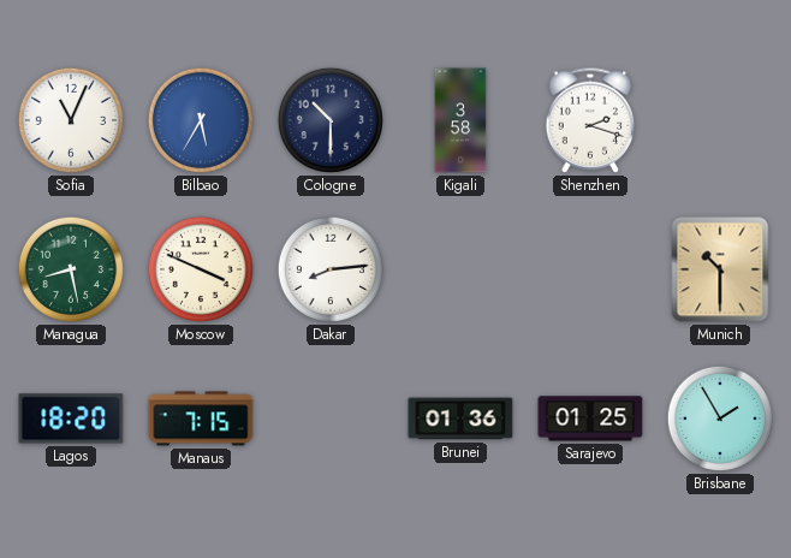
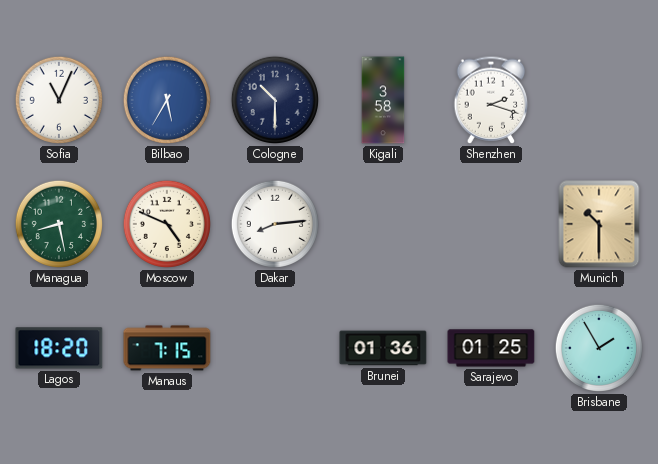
Moscow: 3:49 -> 4:49
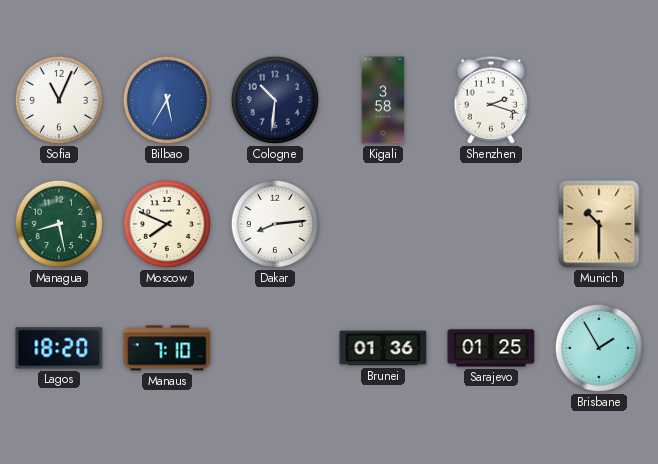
Cologne: 10:30 -> 10:31
Moscow: 4:49 -> 7:49
Manaus: 7:15 -> 7:10
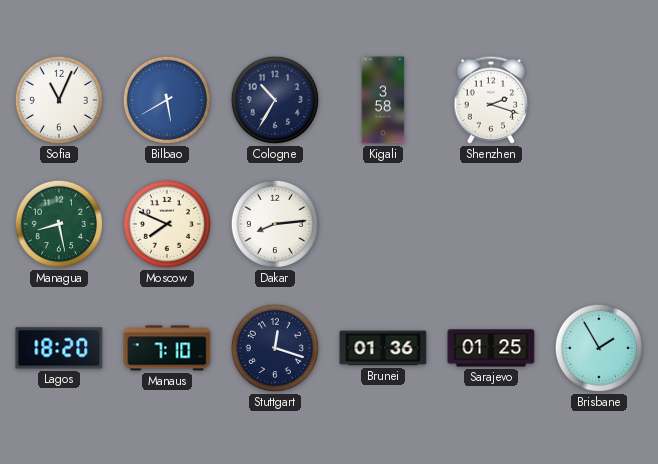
Bilbao: 5:35 -> 5:40
Cologne: 10:31 -> 10:35
Munich: 10:30 -> none
Stuttgart: none -> 12:18
